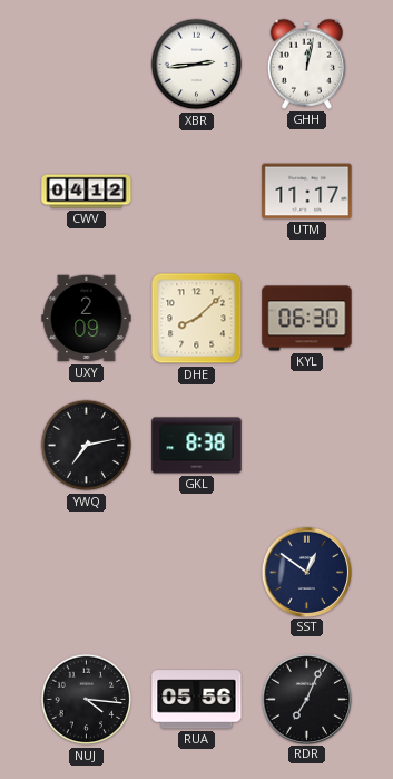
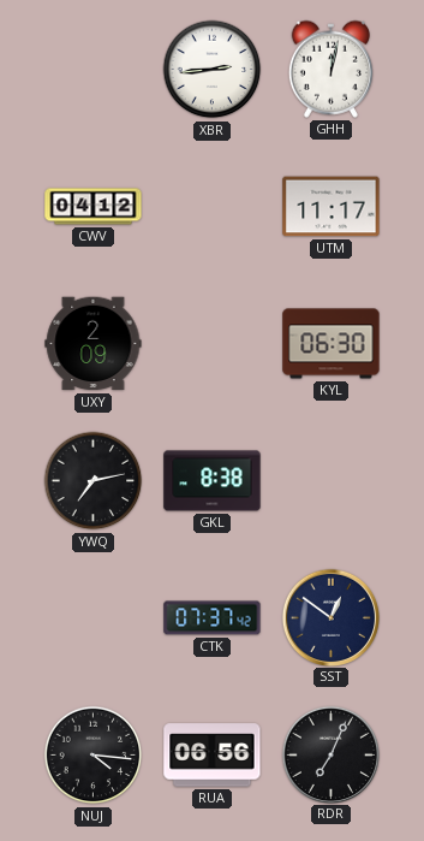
DHE: 8:08 -> none
CTK: none -> 07:37
RUA: 05:56 -> 06:56
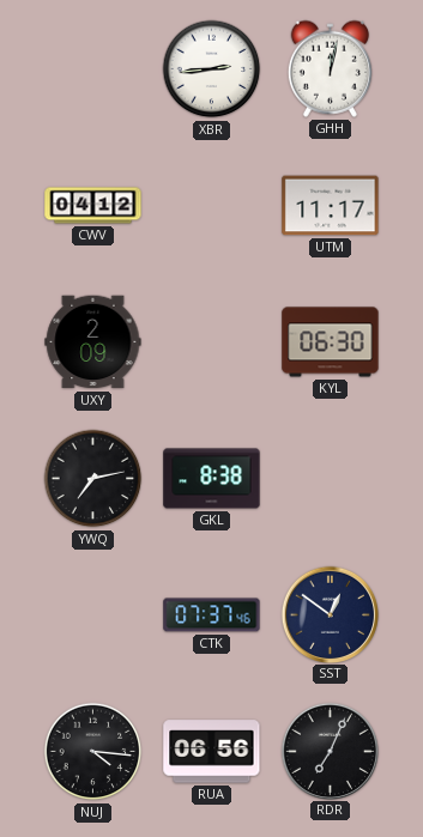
CTK: 07:37:42 -> 07:37:46
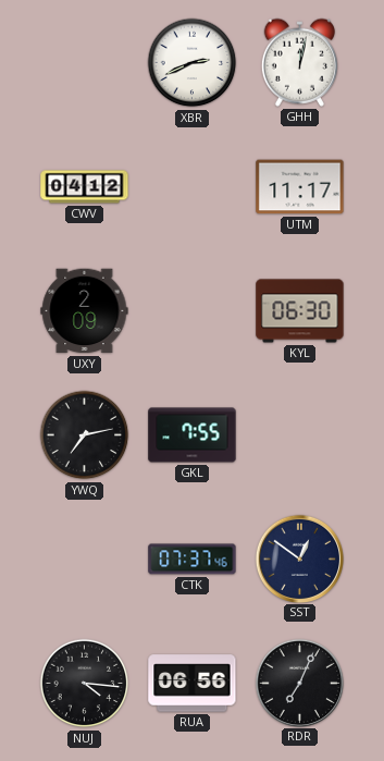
XBR: 2:44 -> 2:41
GKL: 8:38 -> 7:55
